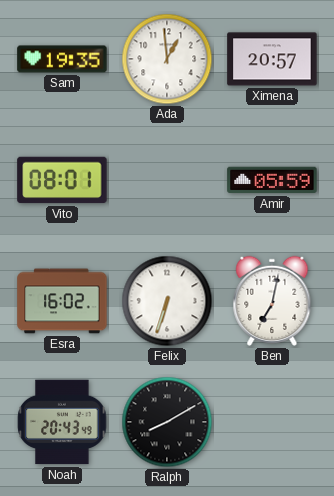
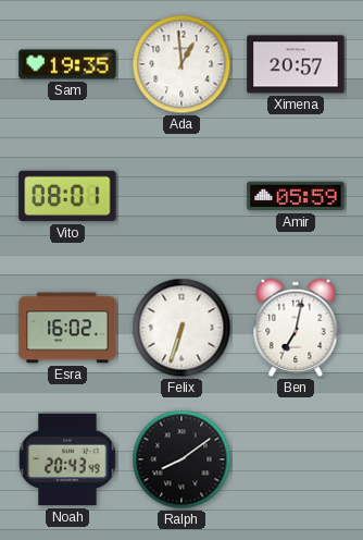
Ralph: 8:10 -> 8:09
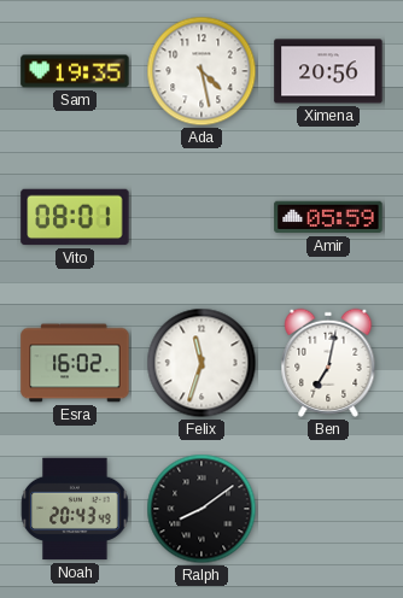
Ada: 12:59 -> 4:28
Ximena: 20:57 -> 20:56
Felix: 6:33 -> 11:33
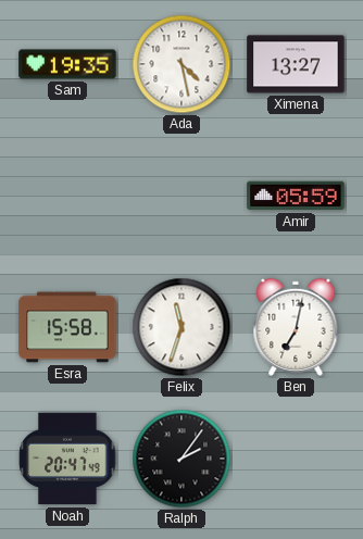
Ximena: 20:56 -> 13:27
Vito: 08:01 -> none
Esra: 16:02 -> 15:58
Noah: 20:43 -> 20:47
Ralph: 8:09 -> 2:06
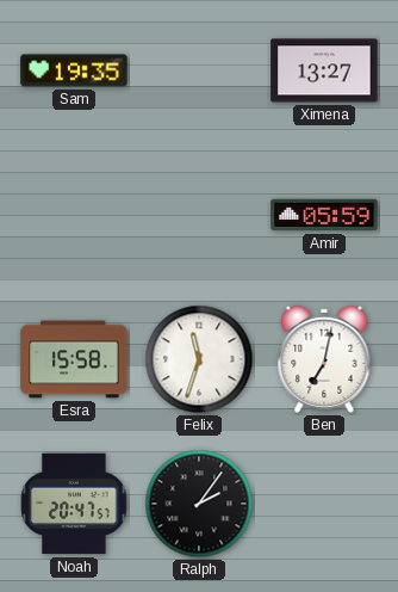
Ada: 4:28 -> none
Noah: 20:47:49 -> 20:47:57
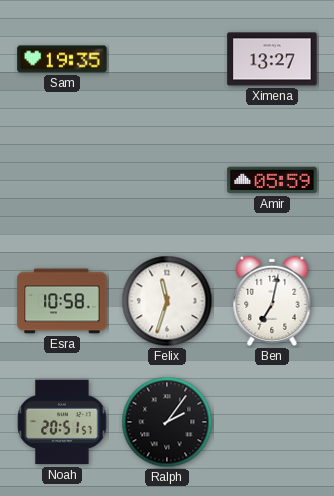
Esra: 15:58 -> 10:58
Noah: 20:47 -> 20:51
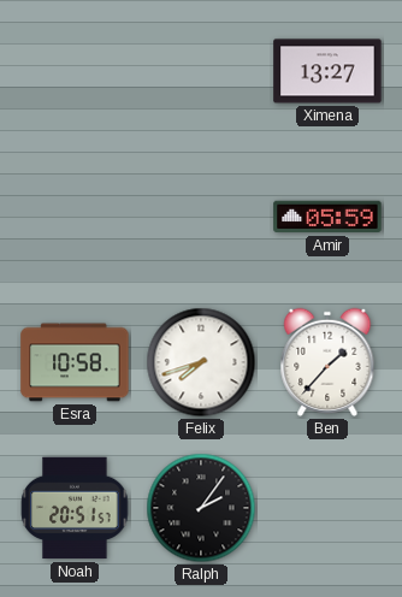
Sam: 19:35 -> none
Felix: 11:33 -> 7:42
Ben: 7:02 -> 1:37
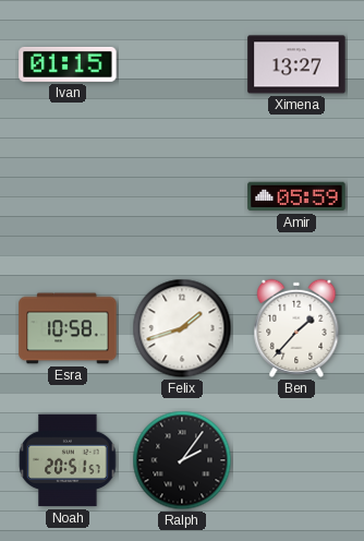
Ivan: none -> 01:15
Felix: 7:42 -> 1:42
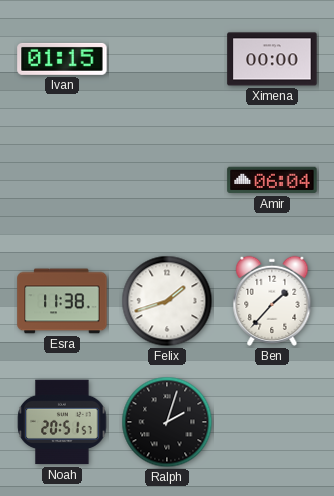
Ximena: 13:27 -> 00:00
Amir: 05:59 -> 06:04
Esra: 10:58 -> 11:38
Ralph: 2:06 -> 2:03
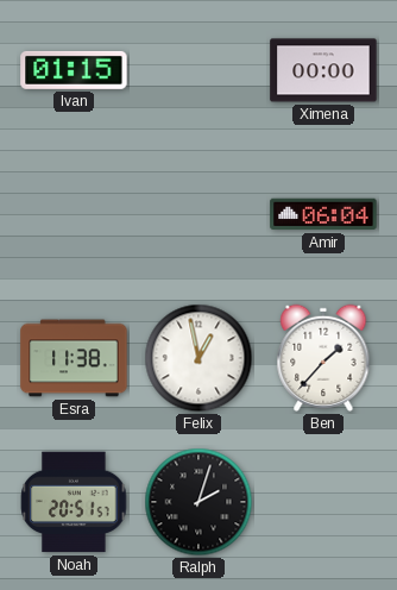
Felix: 1:42 -> 12:58
